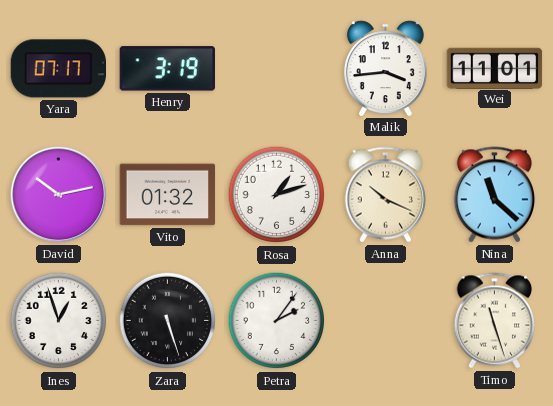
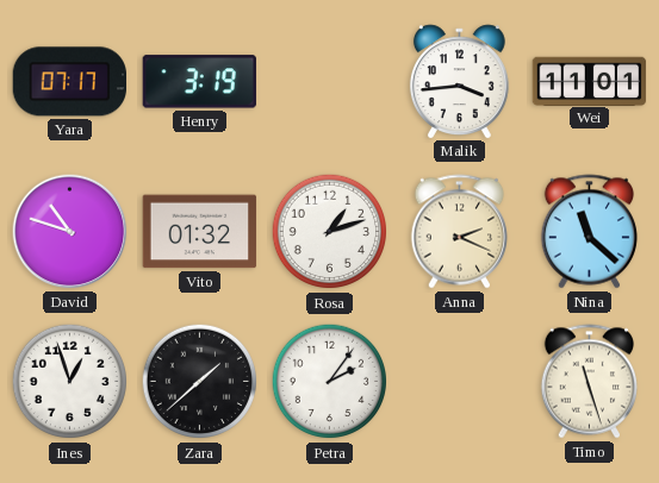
David: 10:13 -> 10:48
Anna: 10:19 -> 2:19
Zara: 5:27 -> 1:38
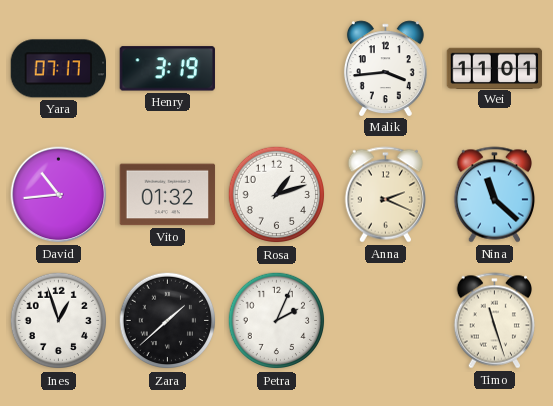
David: 10:48 -> 10:44
Petra: 2:06 -> 2:04
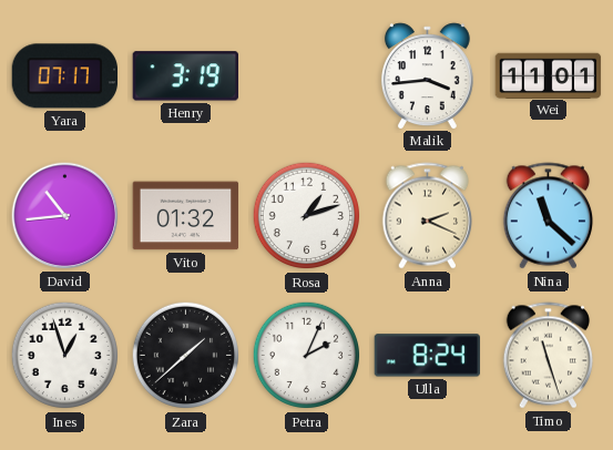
Ulla: none -> 8:24
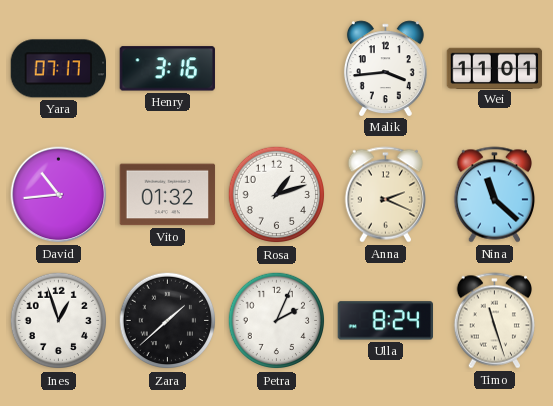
Henry: 3:19 -> 3:16
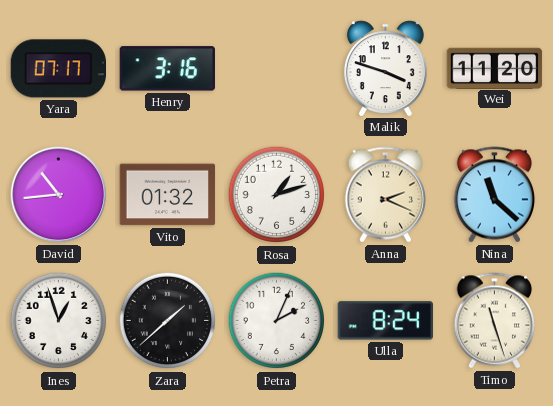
Malik: 3:44 -> 3:48
Wei: 11:01 -> 11:20
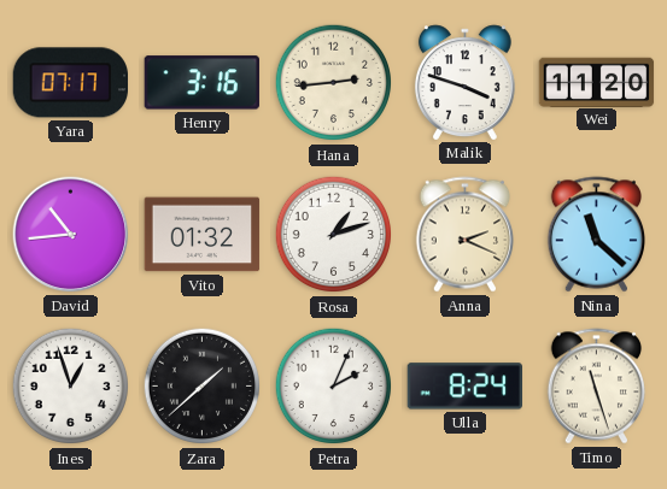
Hana: none -> 2:44
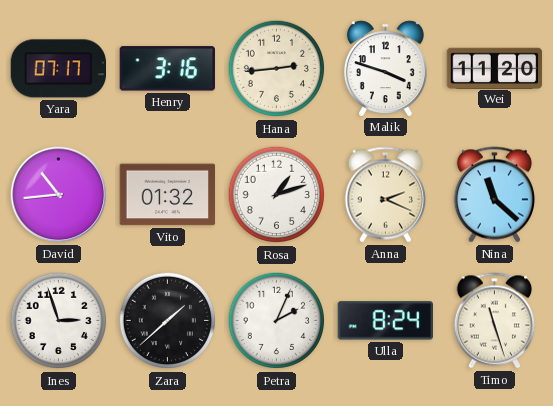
Ines: 12:57 -> 2:57
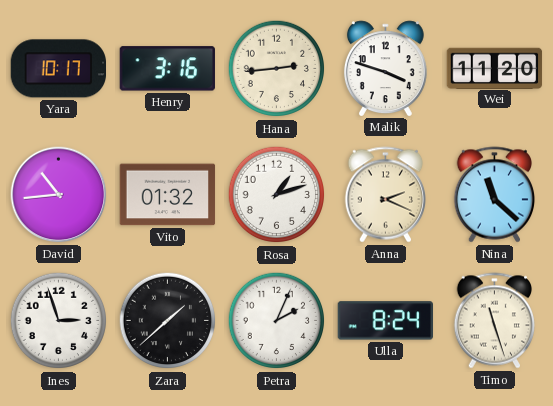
Yara: 07:17 -> 10:17
